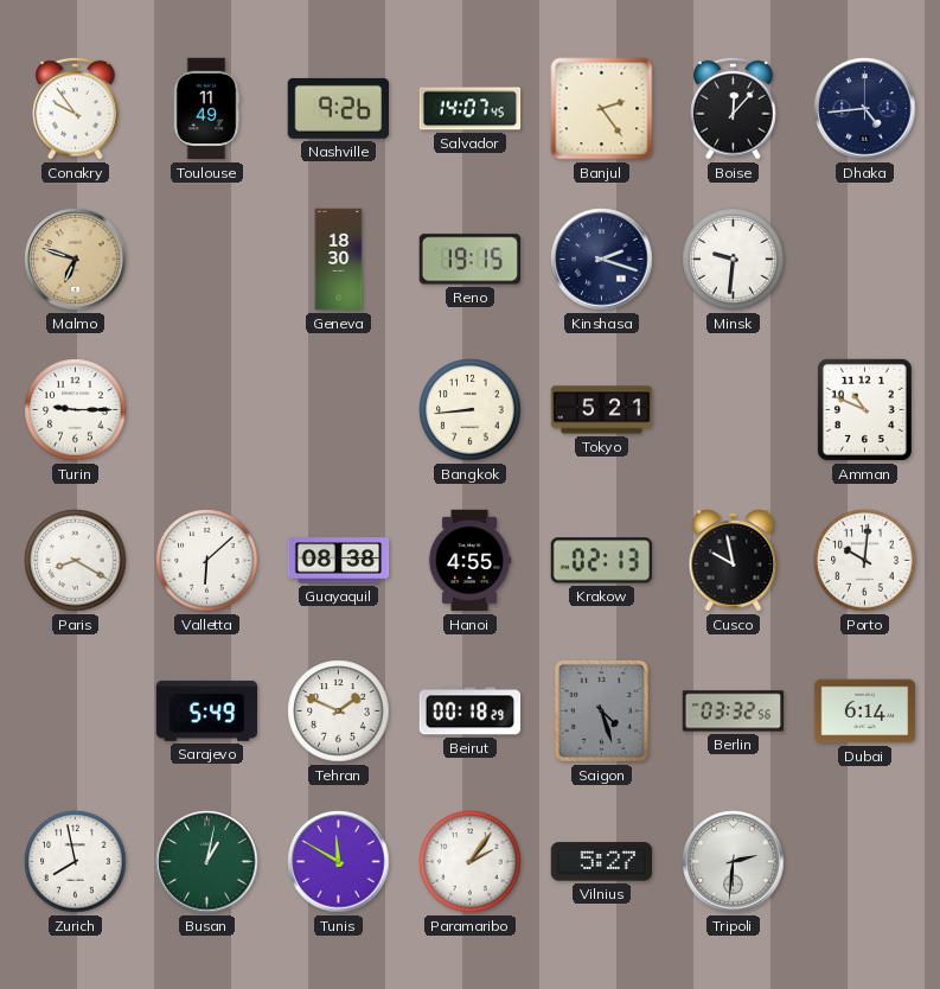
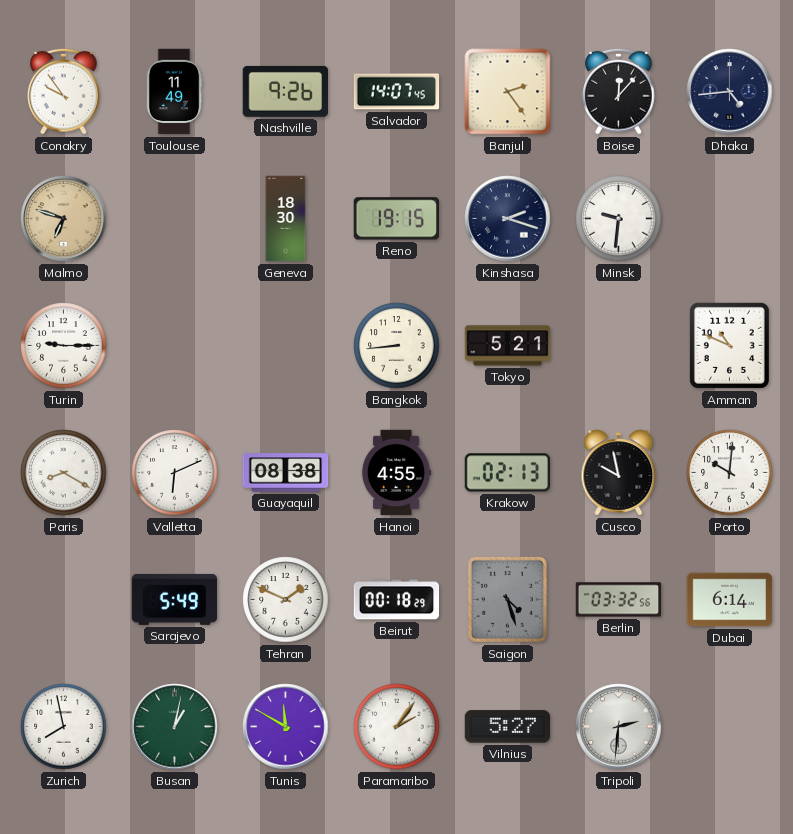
Valletta: 6:08 -> 6:11
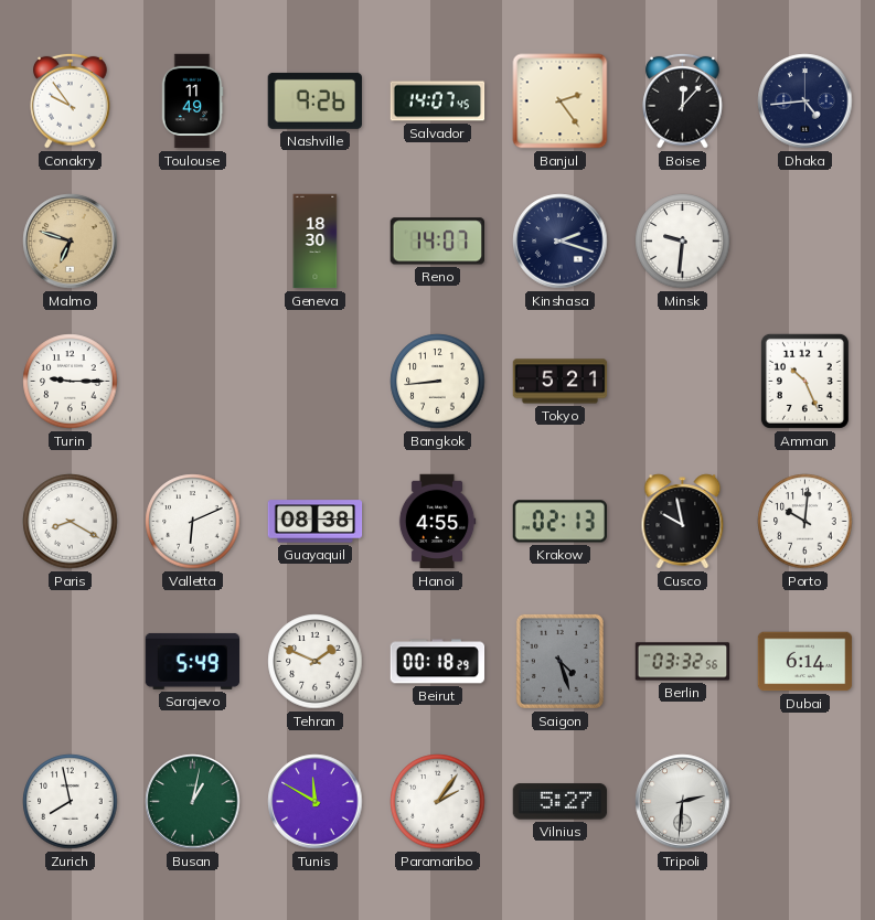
Reno: 19:15 -> 14:07
Amman: 10:49 -> 10:26
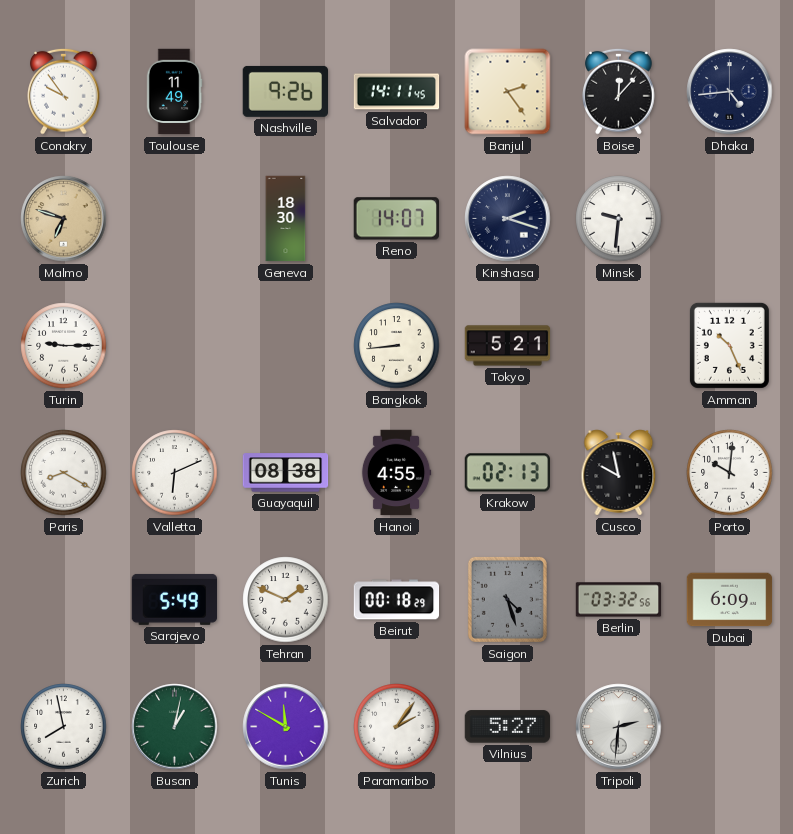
Salvador: 14:07 -> 14:11
Dubai: 6:14 -> 6:09
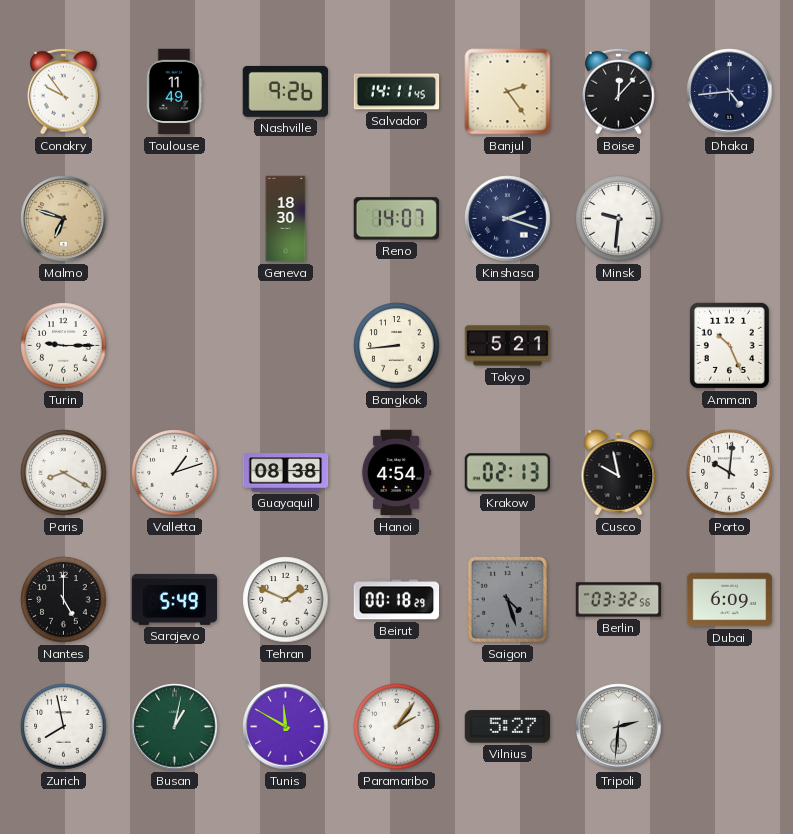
Valletta: 6:11 -> 1:12
Hanoi: 4:55 -> 4:54
Nantes: none -> 5:00
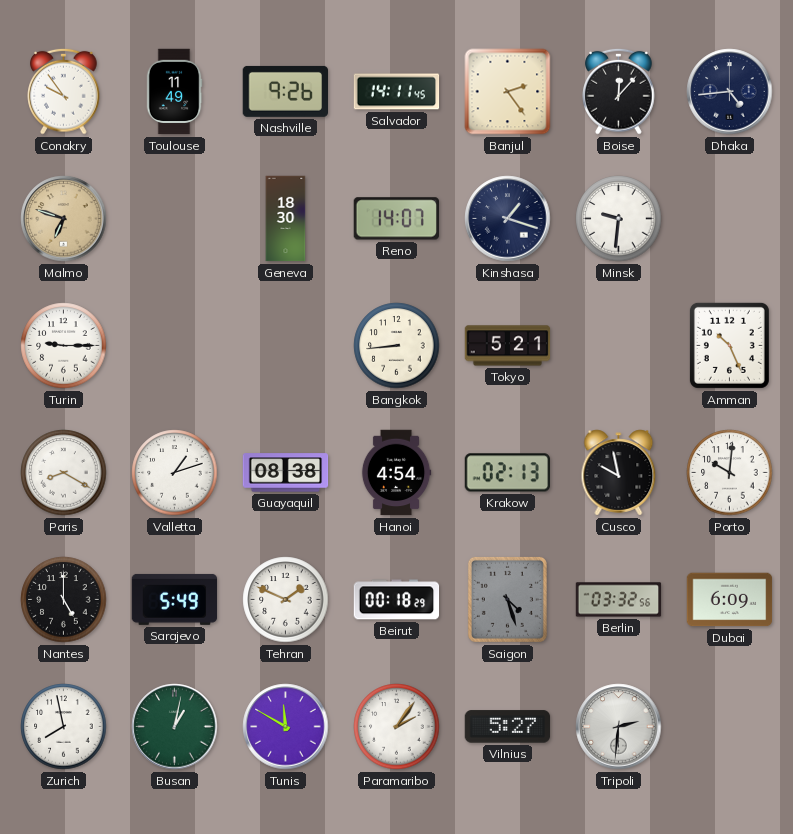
Kinshasa: 2:18 -> 1:18
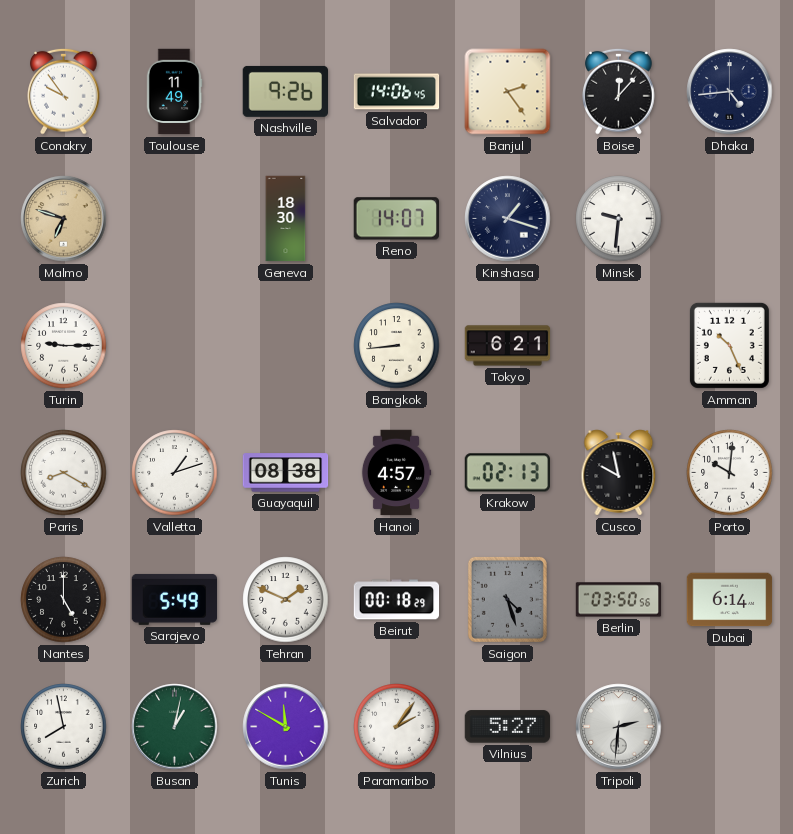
Salvador: 14:11 -> 14:06
Tokyo: 5:21 -> 6:21
Hanoi: 4:54 -> 4:57
Berlin: 03:32 -> 03:50
Dubai: 6:09 -> 6:14
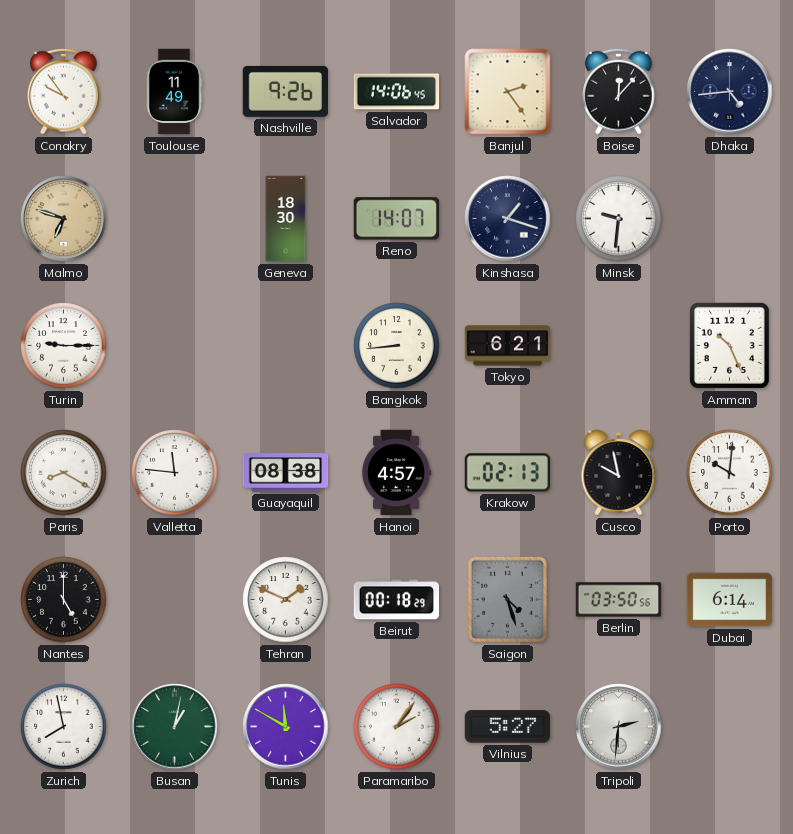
Valletta: 1:12 -> 11:46
Sarajevo: 5:49 -> none
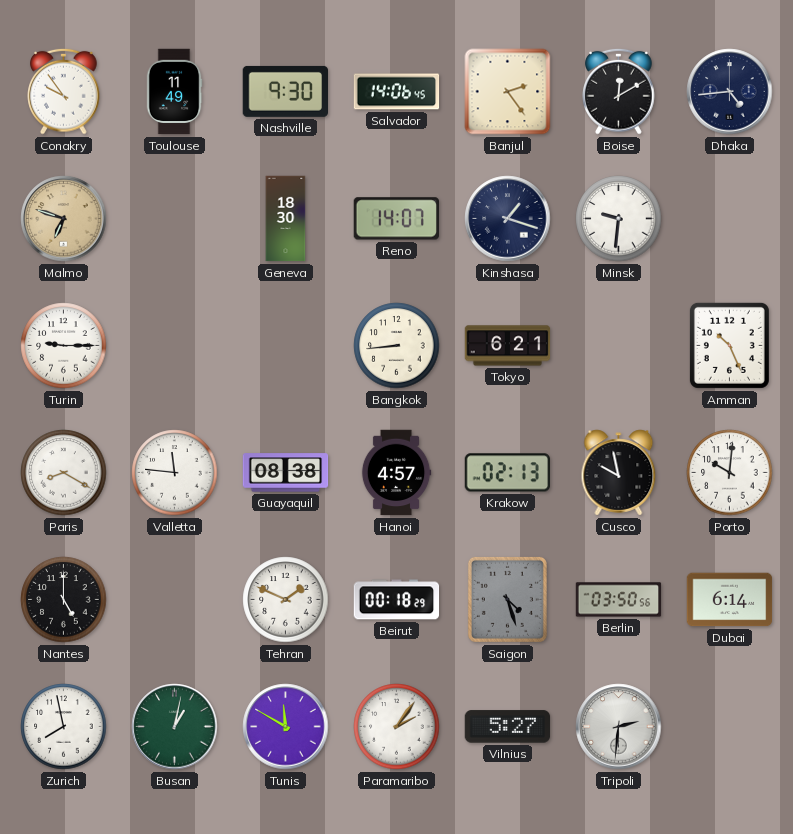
Nashville: 9:26 -> 9:30
Boise: 12:07 -> 12:10
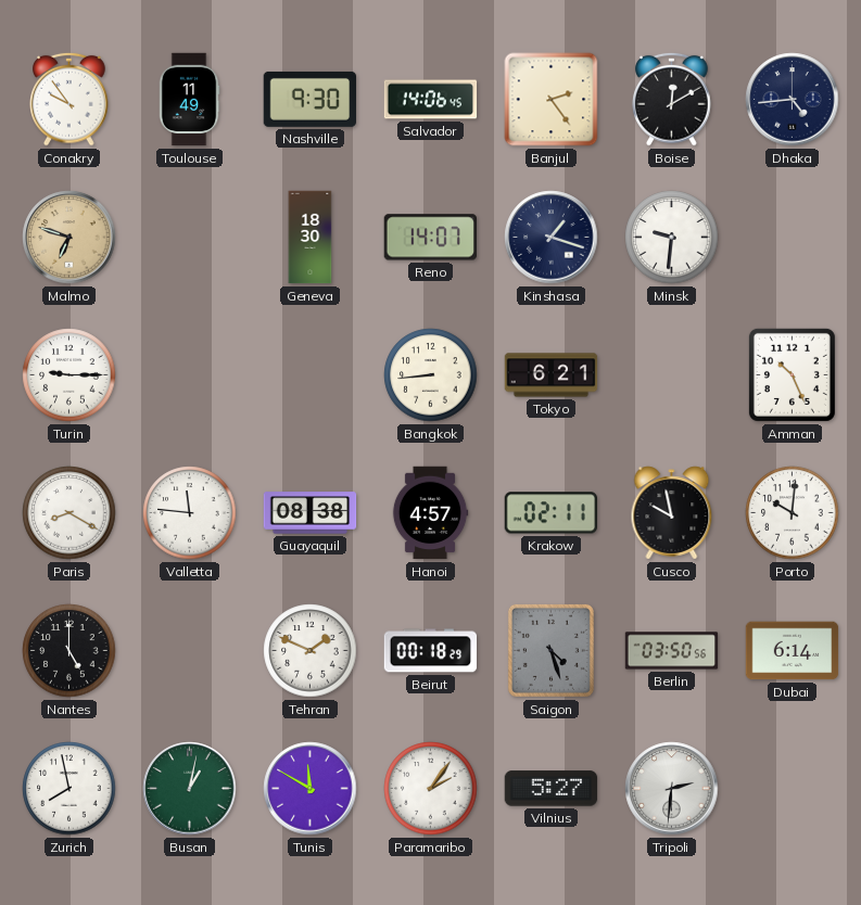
Krakow: 02:13 -> 02:11
